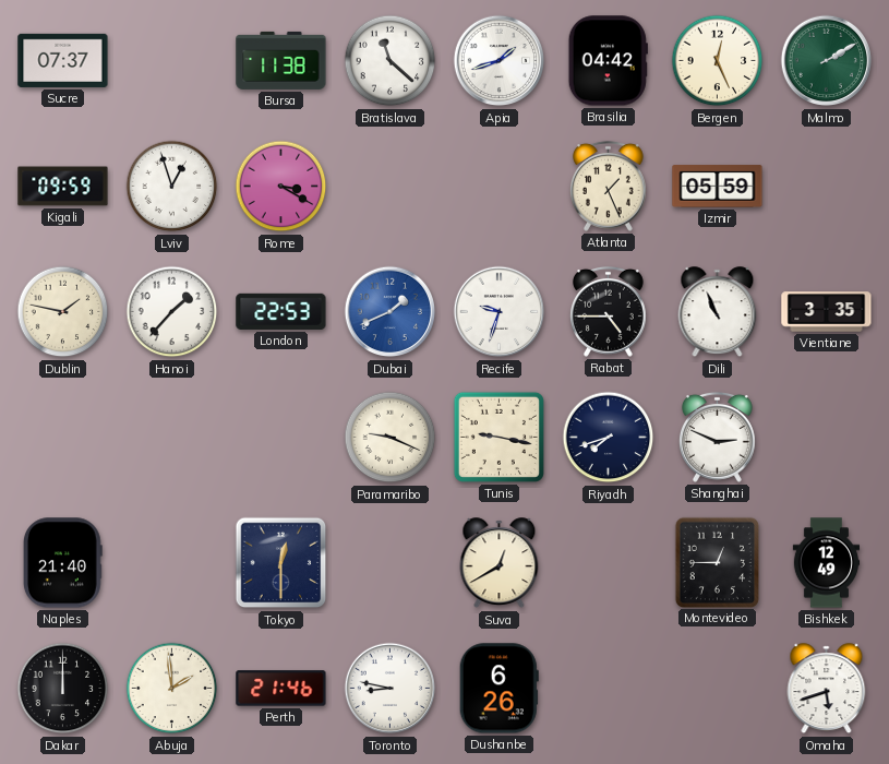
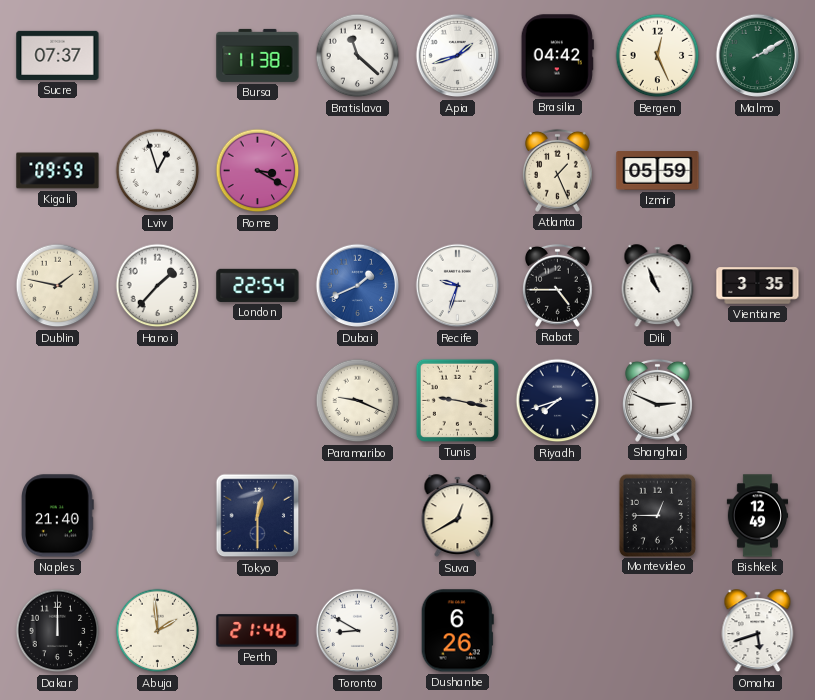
London: 22:53 -> 22:54
Toronto: 8:47 -> 8:50
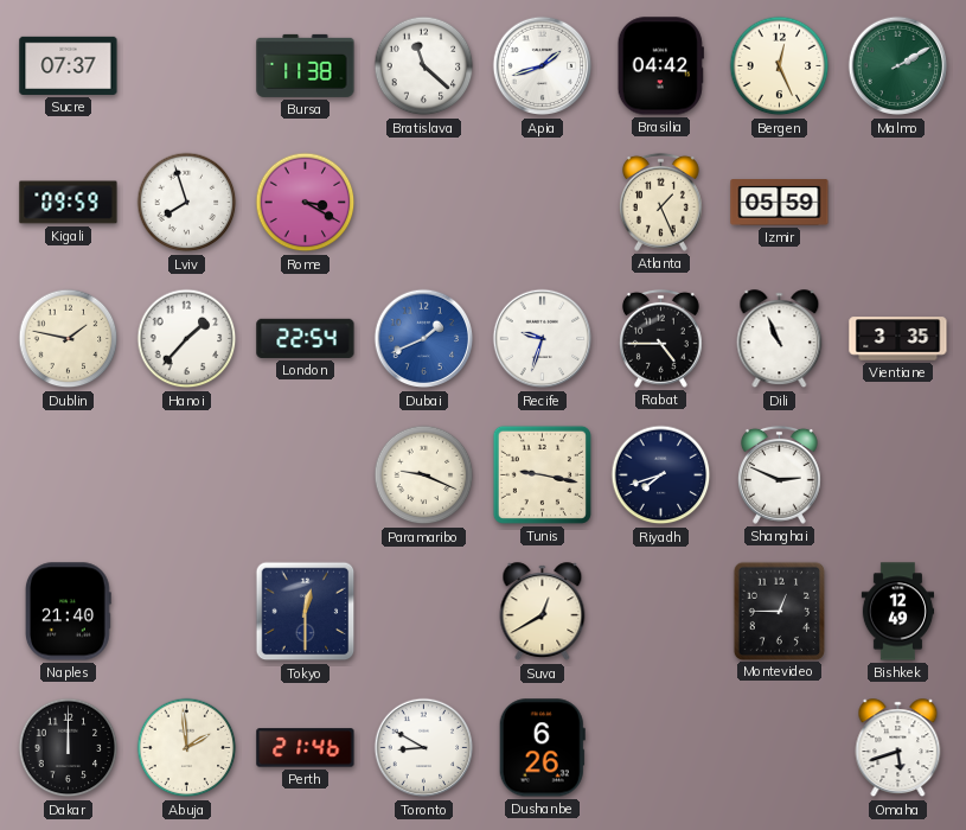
Lviv: 12:57 -> 7:57
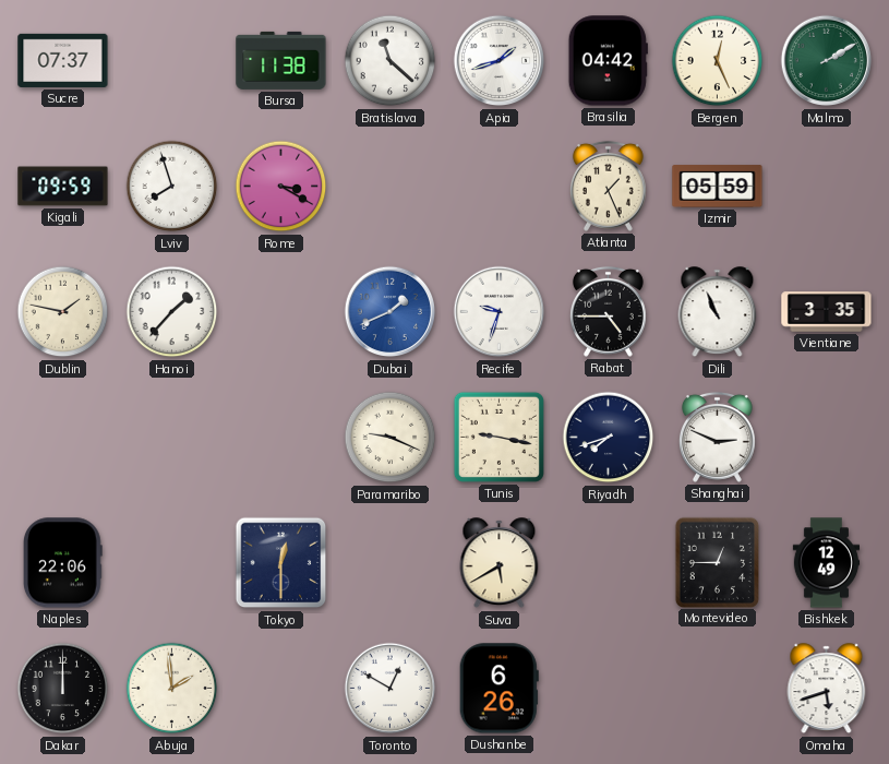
London: 22:54 -> none
Naples: 21:40 -> 22:06
Suva: 12:40 -> 5:40
Perth: 21:46 -> none
Toronto: 8:50 -> 12:50
